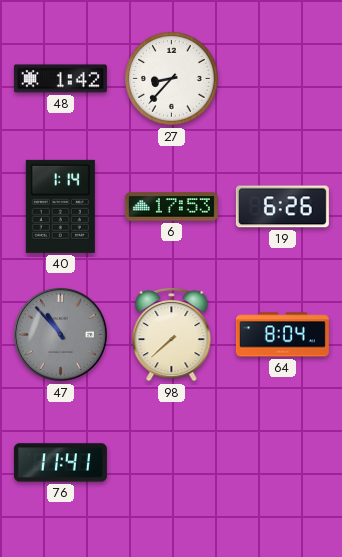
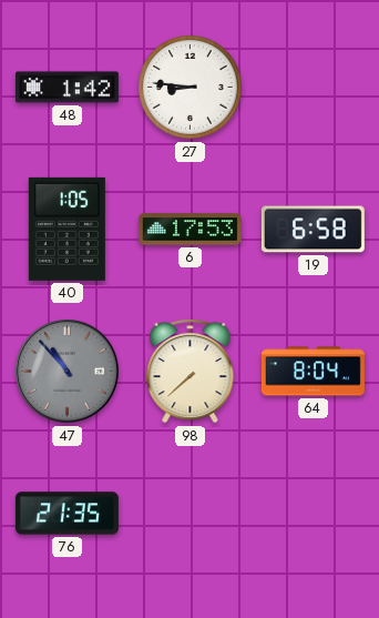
27: 8:37 -> 8:46
40: 1:14 -> 1:05
19: 6:26 -> 6:58
76: 11:41 -> 21:35
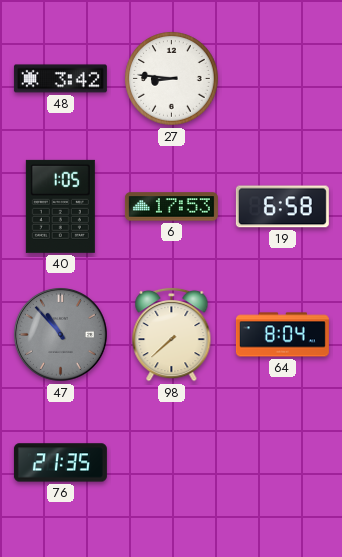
48: 1:42 -> 3:42
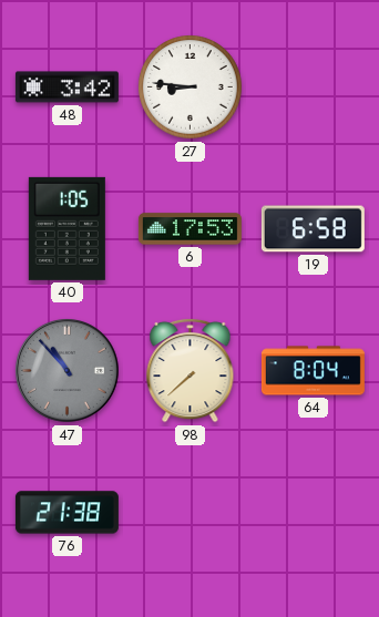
76: 21:35 -> 21:38
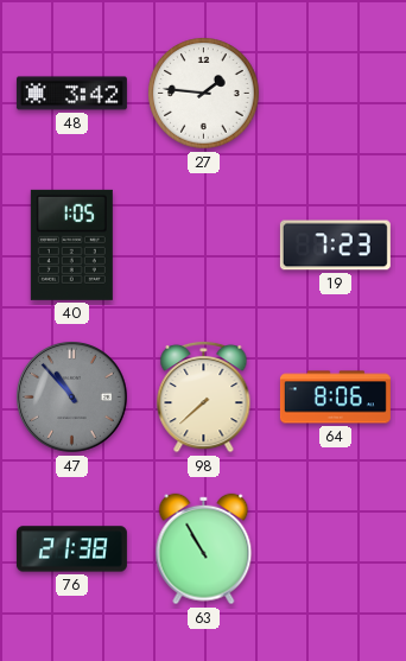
27: 8:46 -> 1:46
6: 17:53 -> none
19: 6:58 -> 7:23
64: 8:04 -> 8:06
63: none -> 10:55
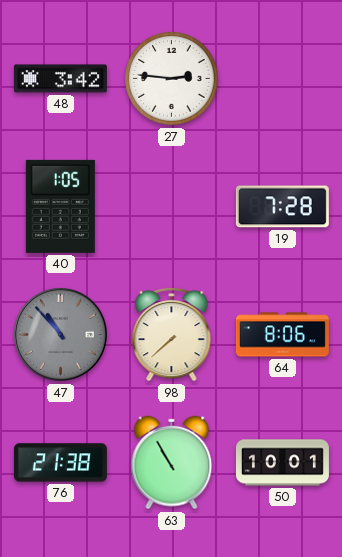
27: 1:46 -> 2:46
19: 7:23 -> 7:28
50: none -> 10:01
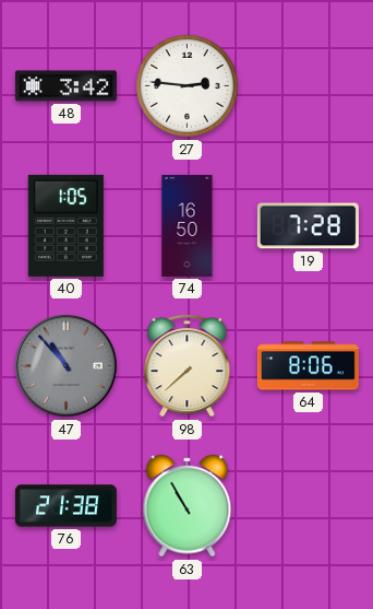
74: none -> 16:50
50: 10:01 -> none
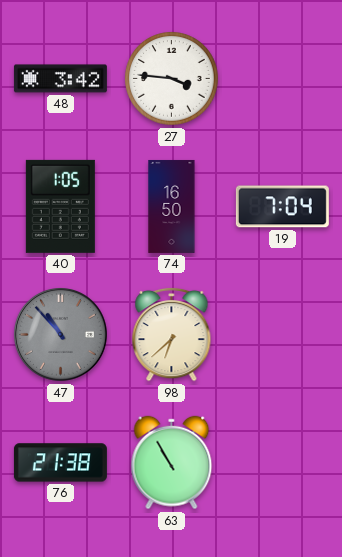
27: 2:46 -> 3:46
19: 7:28 -> 7:04
98: 7:38 -> 6:38
64: 8:06 -> none
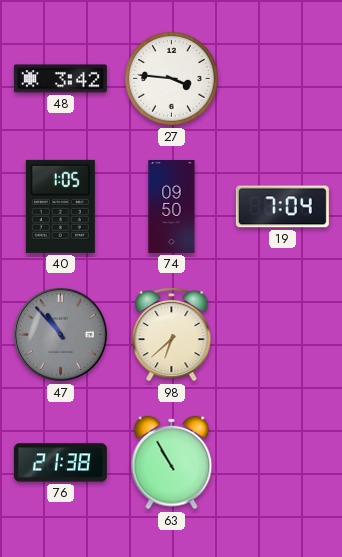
74: 16:50 -> 09:50
